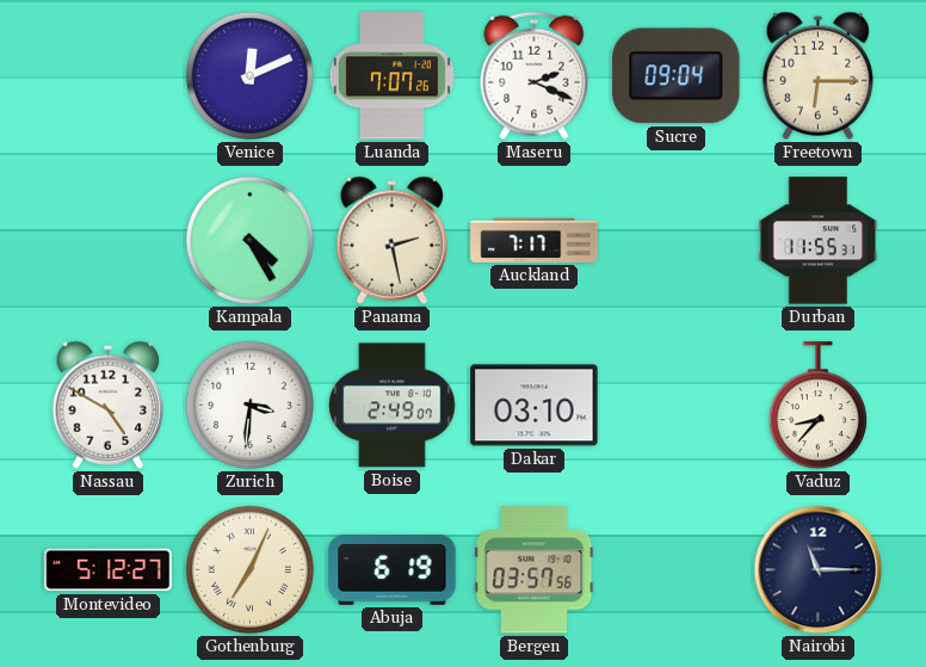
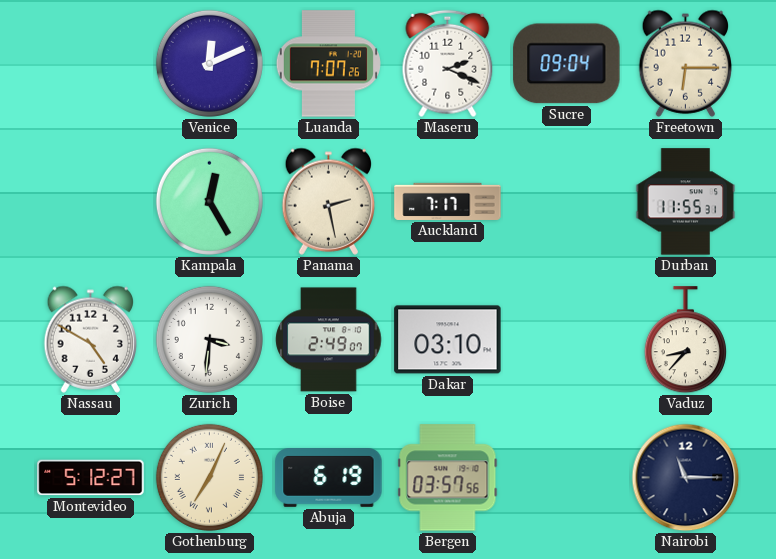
Kampala: 4:25 -> 12:25
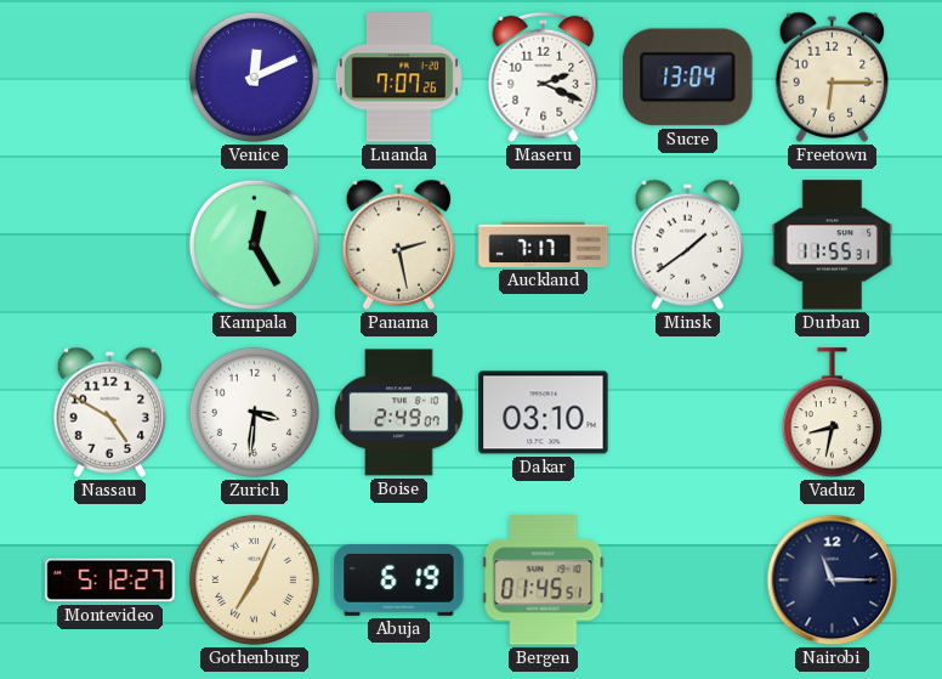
Sucre: 09:04 -> 13:04
Minsk: none -> 1:39
Vaduz: 8:37 -> 8:32
Bergen: 03:57 -> 01:45
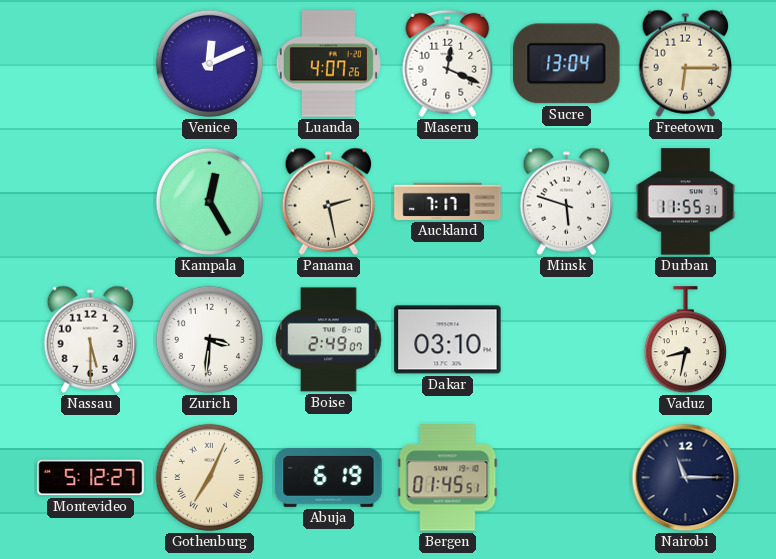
Luanda: 7:07 -> 4:07
Maseru: 2:19 -> 12:19
Minsk: 1:39 -> 5:48
Nassau: 4:50 -> 5:30
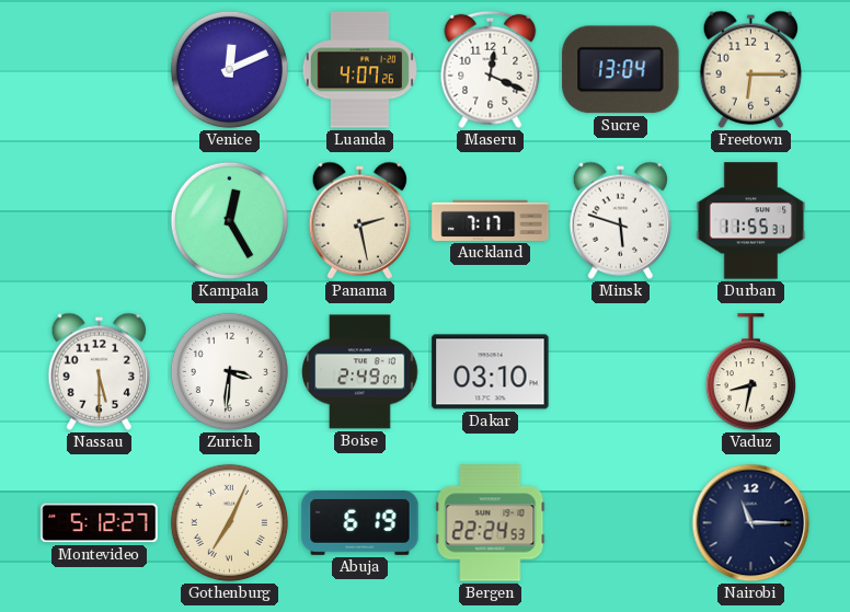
Bergen: 01:45 -> 22:24
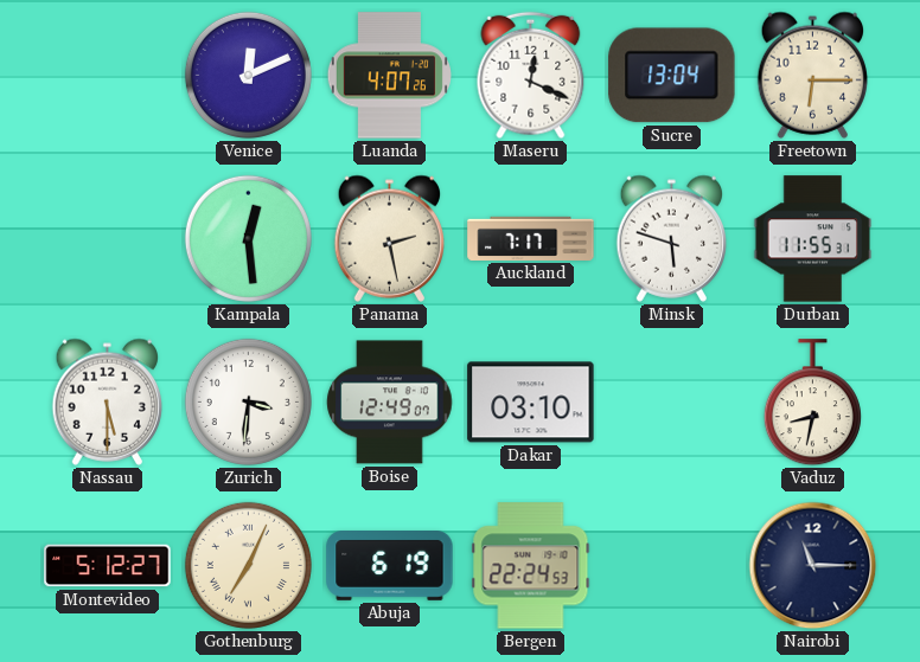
Kampala: 12:25 -> 12:29
Boise: 2:49 -> 12:49
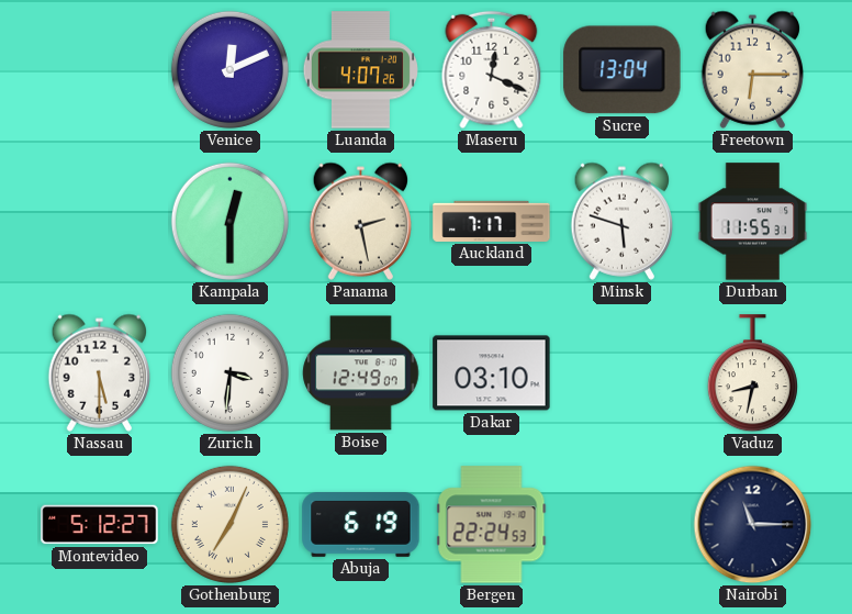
Kampala: 12:29 -> 12:30
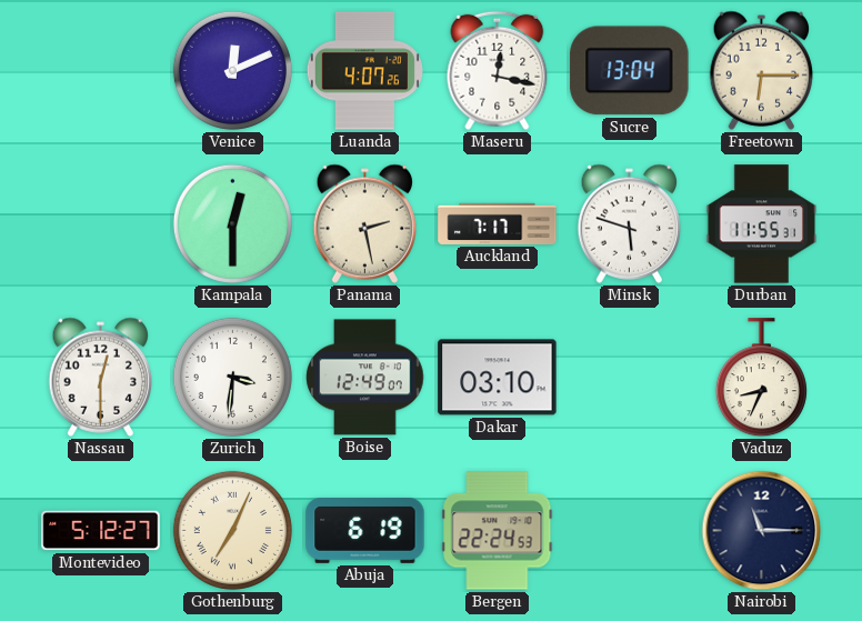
Maseru: 12:19 -> 12:17
Nassau: 5:30 -> 12:30
Vaduz: 8:32 -> 8:34
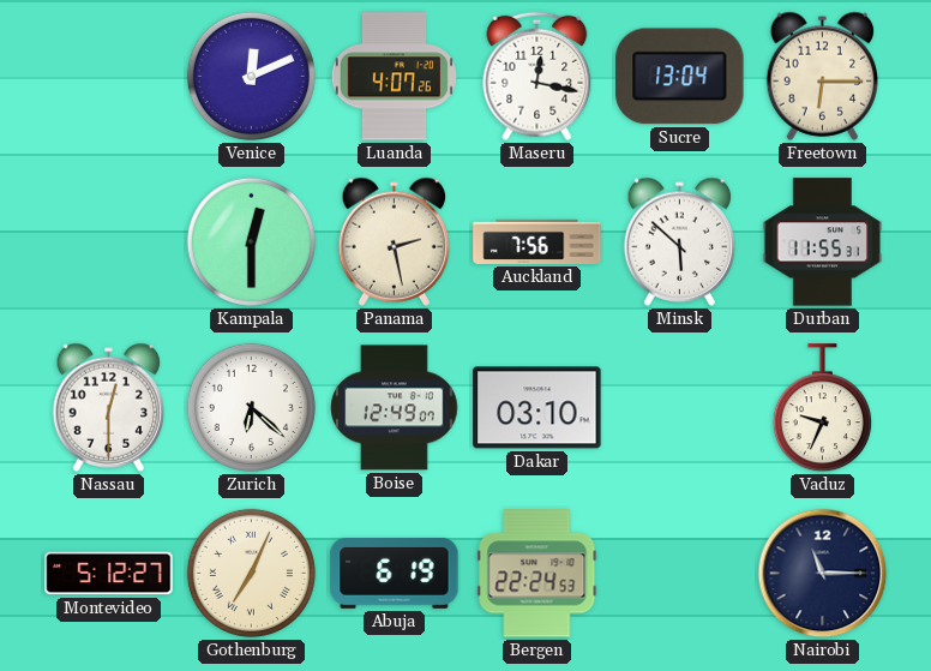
Auckland: 7:17 -> 7:56
Minsk: 5:48 -> 5:52
Zurich: 3:31 -> 6:22
Vaduz: 8:34 -> 9:34
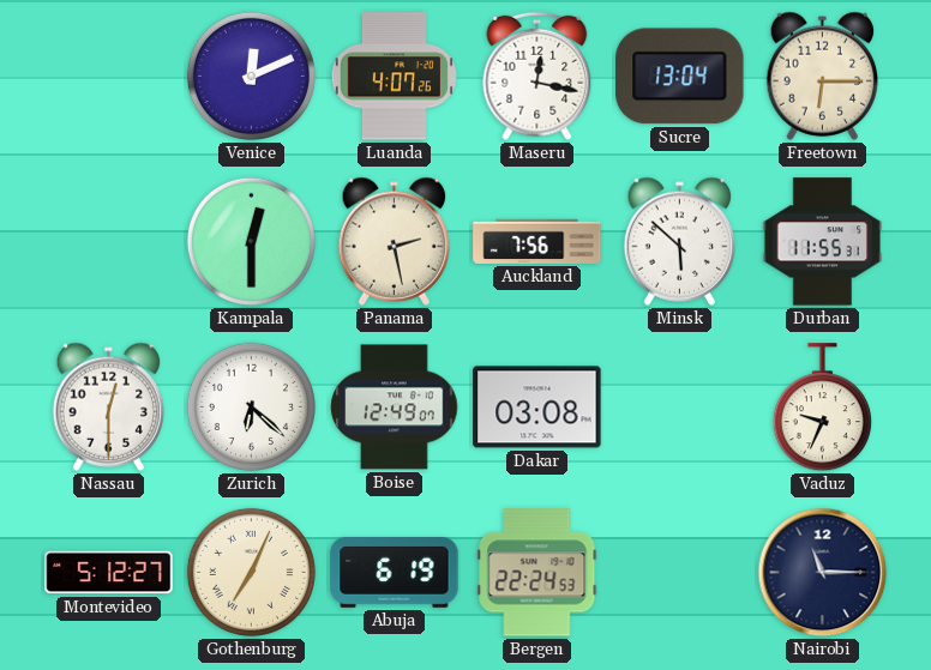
Dakar: 03:10 -> 03:08
